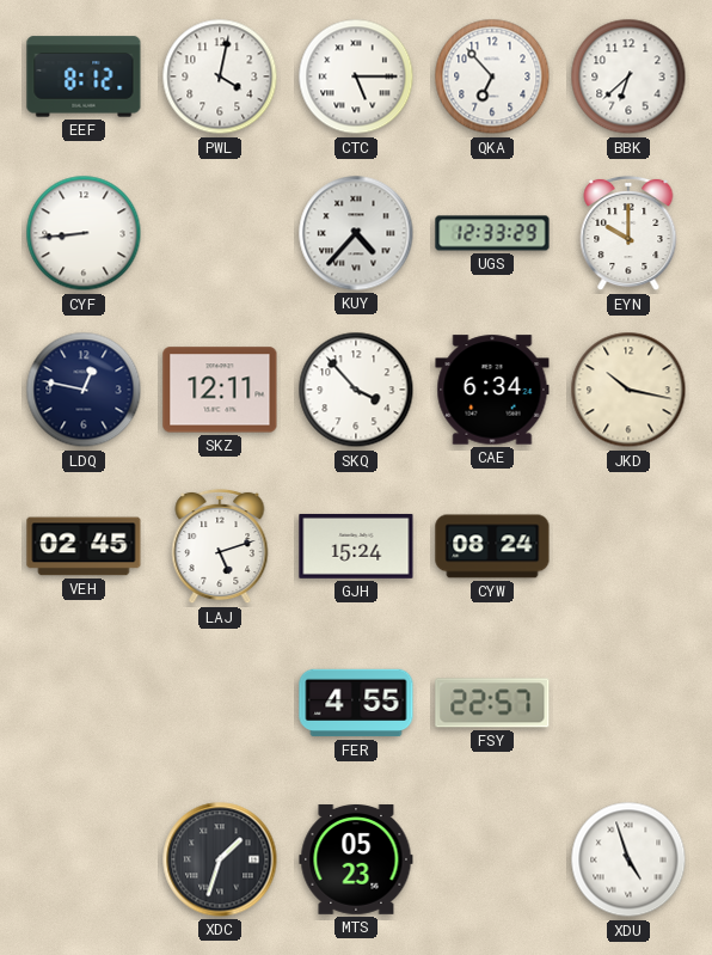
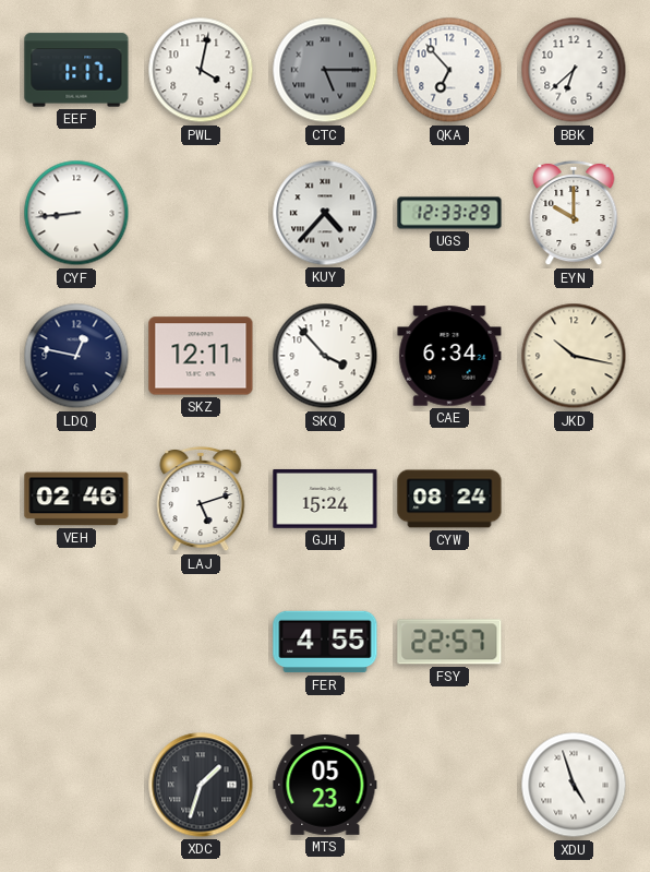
EEF: 8:12 -> 1:17
CTC dial: white -> grey
VEH: 02:45 -> 02:46
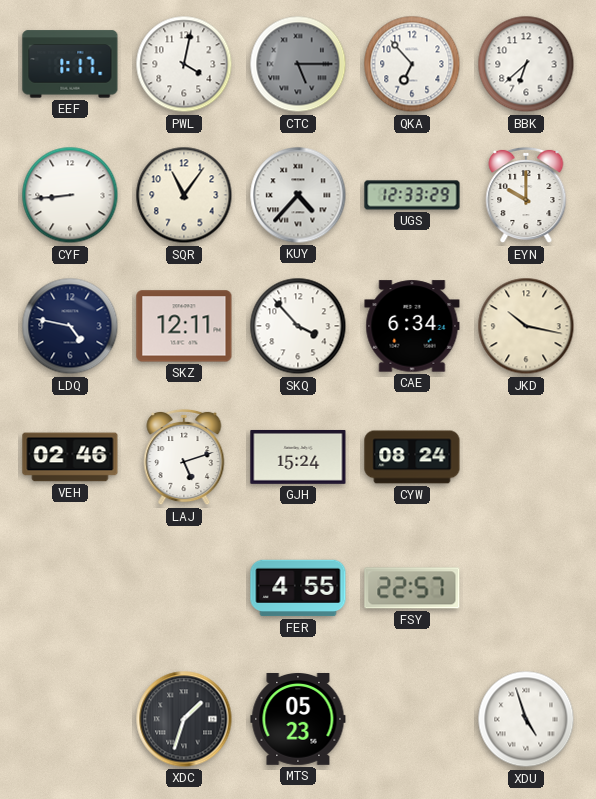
SQR: none -> 11:06
LDQ: 12:47 -> 4:47
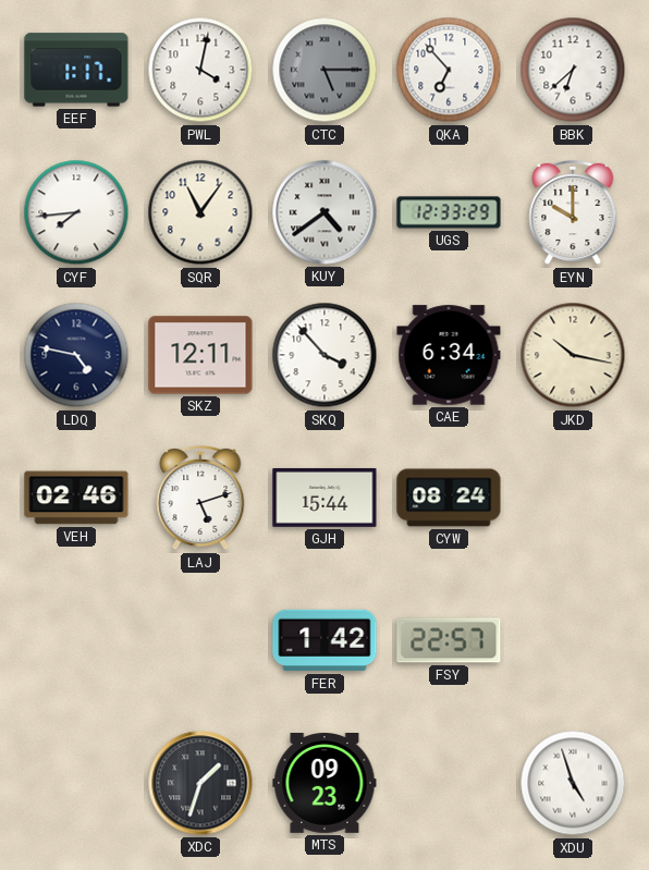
CYF: 8:44 -> 7:44
KUY: 4:37 -> 4:39
GJH: 15:24 -> 15:44
FER: 4:55 -> 1:42
MTS: 05:23 -> 09:23
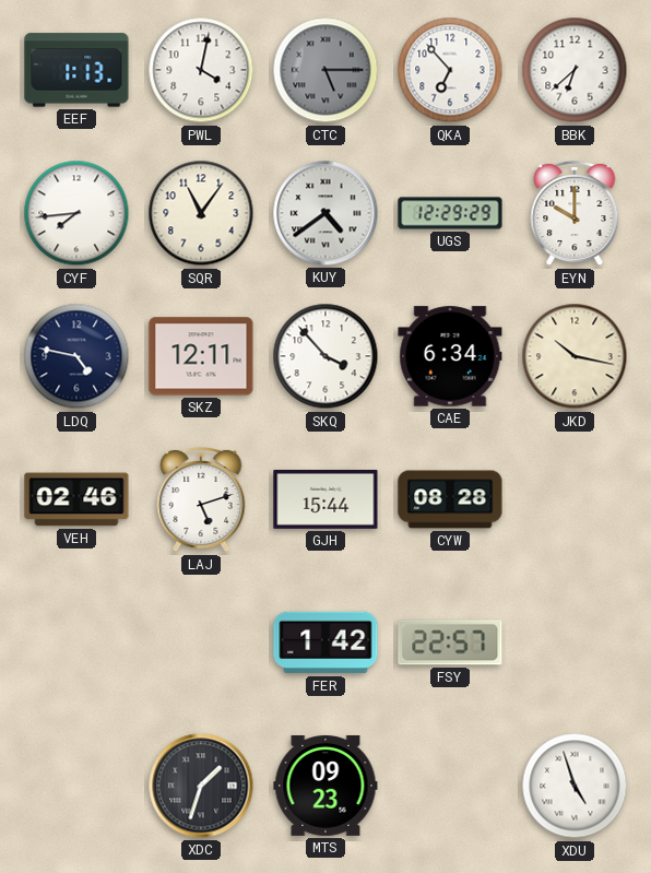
EEF: 1:17 -> 1:13
UGS: 12:33 -> 12:29
CYW: 08:24 -> 08:28
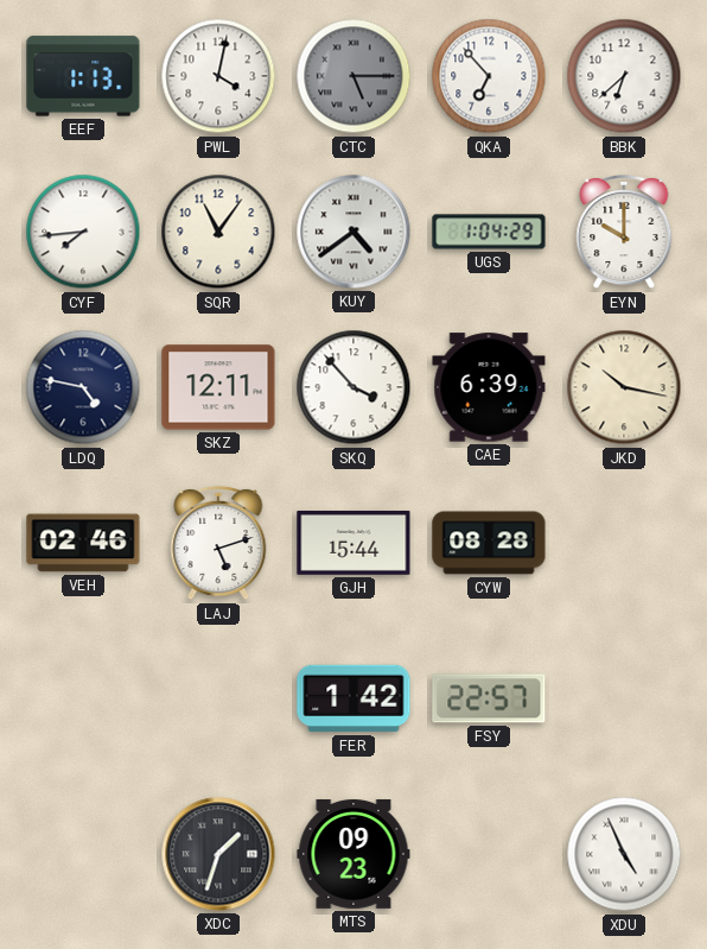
UGS: 12:29 -> 1:04
CAE: 6:34 -> 6:39
XDU: 4:57 -> 4:56
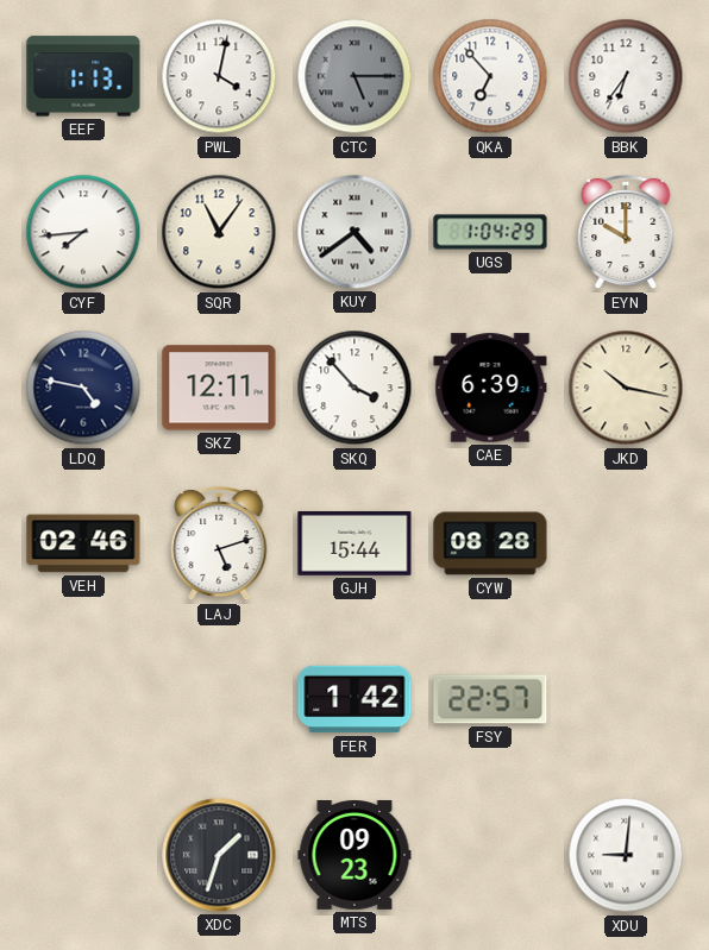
BBK: 6:38 -> 6:36
XDU: 4:56 -> 9:01
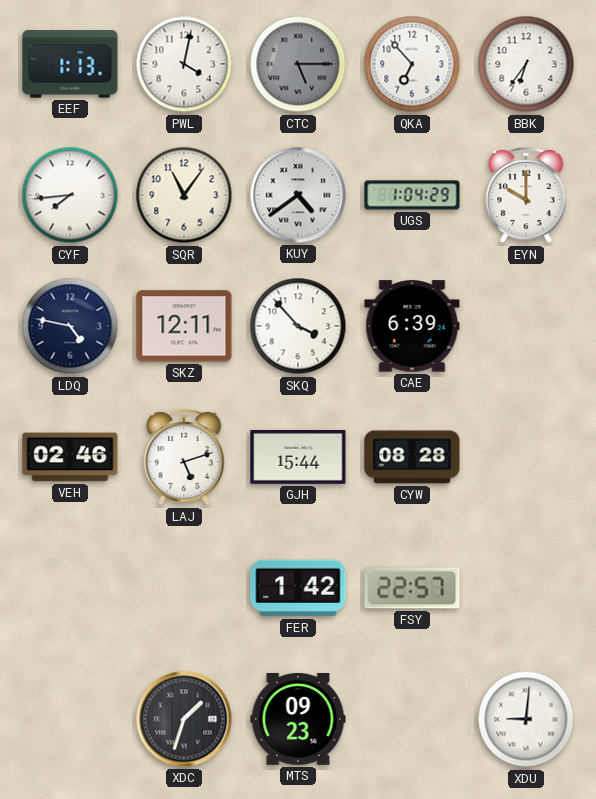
JKD: 10:17 -> none
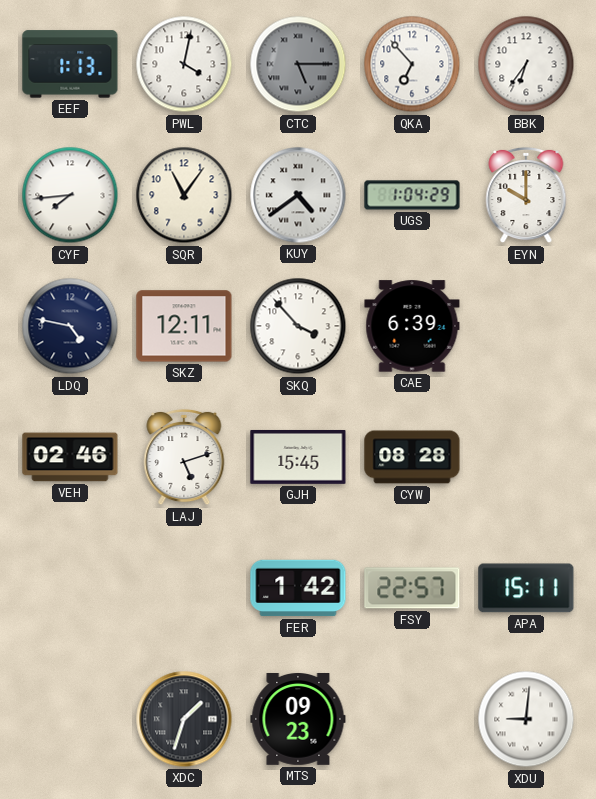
GJH: 15:44 -> 15:45
APA: none -> 15:11
